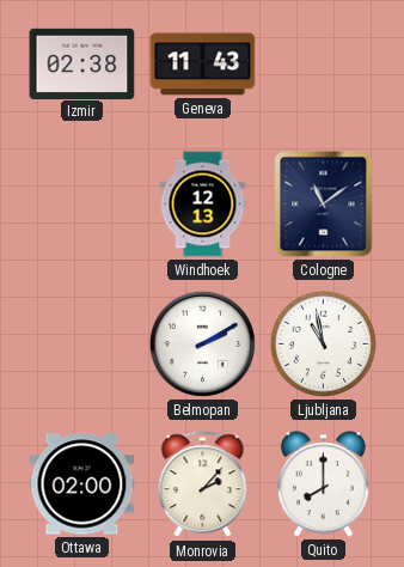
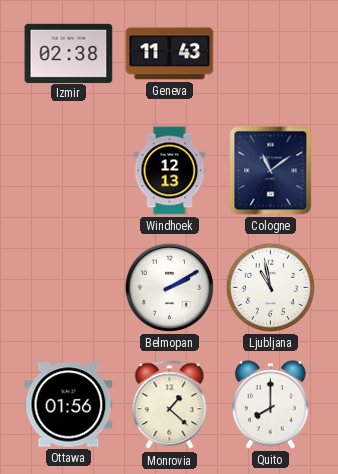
Ottawa: 02:00 -> 01:56
Monrovia: 2:07 -> 1:22
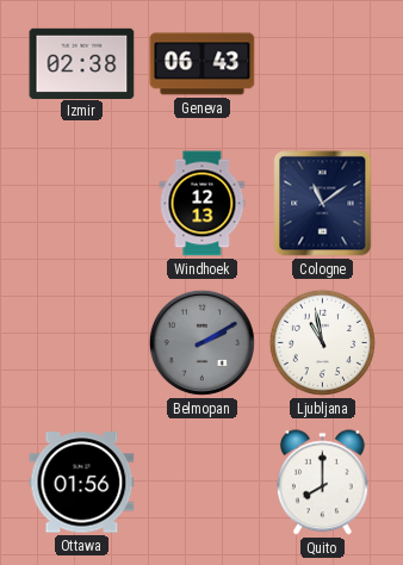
Geneva: 11:43 -> 06:43
Belmopan dial: white -> grey
Monrovia: 1:22 -> none
